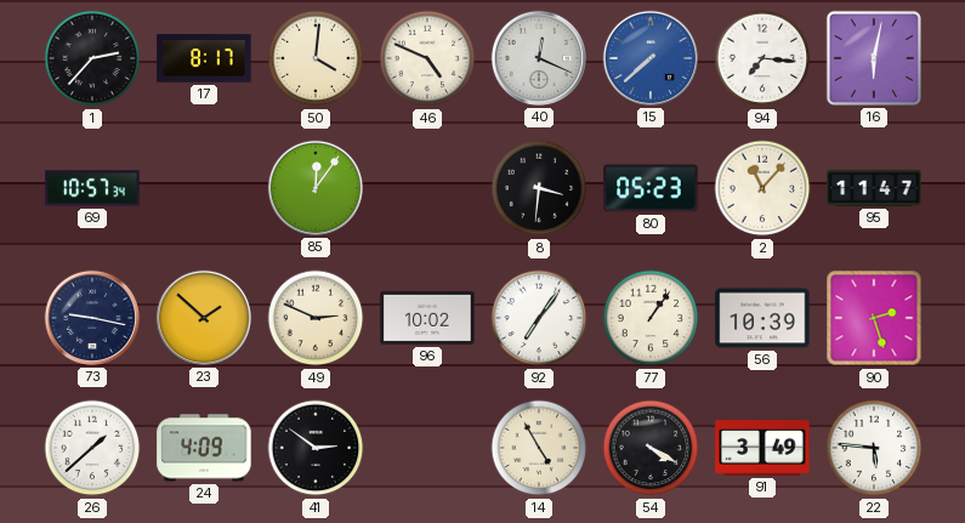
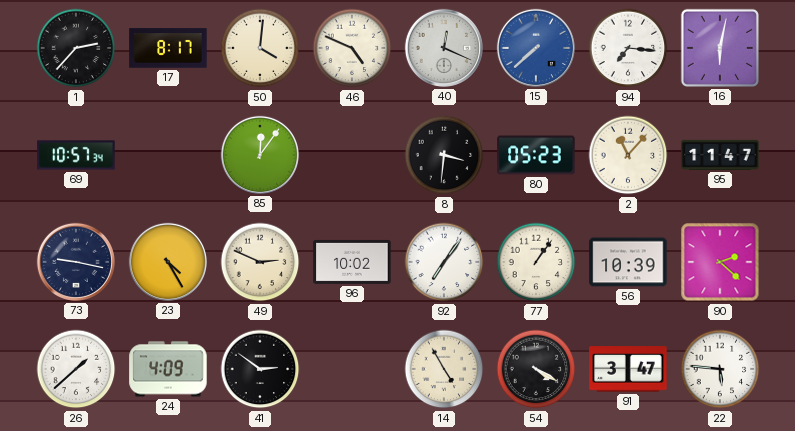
23: 1:52 -> 4:25
90: 2:27 -> 2:22
91: 3:49 -> 3:47
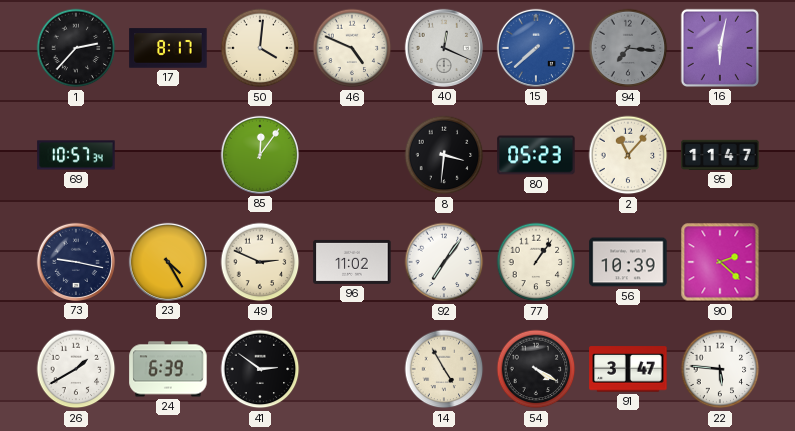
94 dial: white -> grey
96: 10:02 -> 11:02
26: 1:38 -> 1:40
24: 4:09 -> 6:39
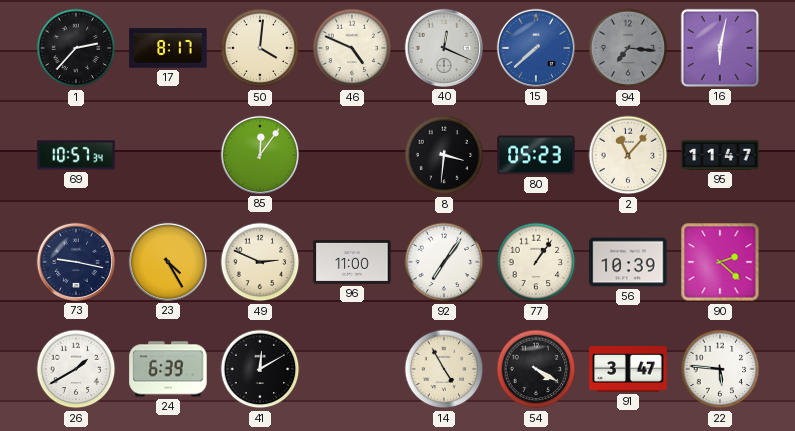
96: 11:02 -> 11:00
41: 2:51 -> 12:10
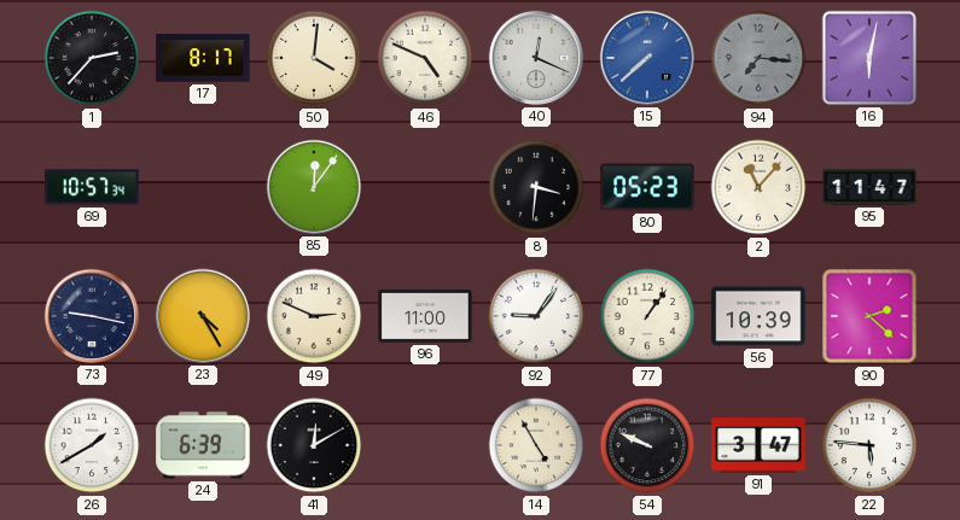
92: 7:06 -> 9:06
54: 4:20 -> 9:49
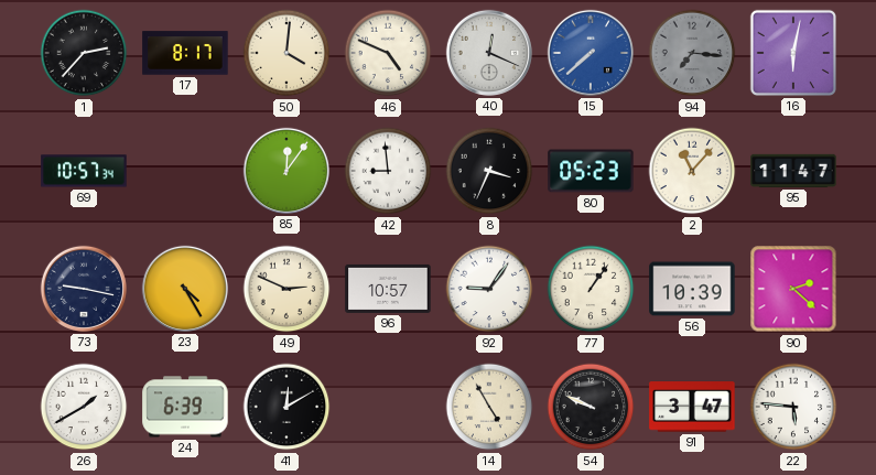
42: none -> 8:59
8: 3:31 -> 3:34
96: 11:00 -> 10:57
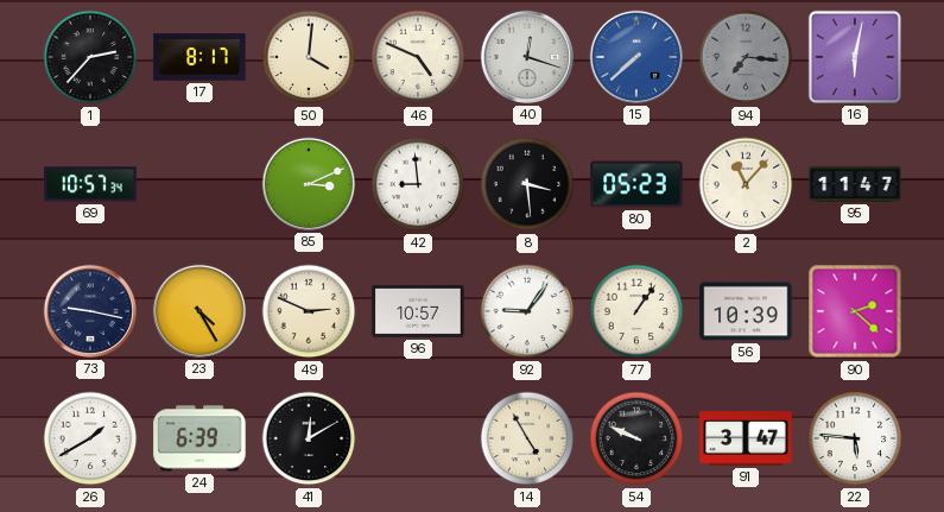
40: 12:19 -> 12:18
85: 12:06 -> 3:11
8: 3:34 -> 3:29
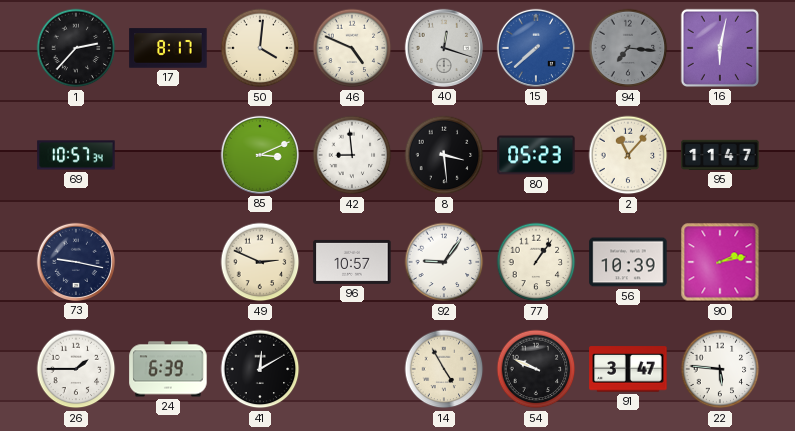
23: 4:25 -> none
90: 2:22 -> 2:13
26: 1:40 -> 1:45
